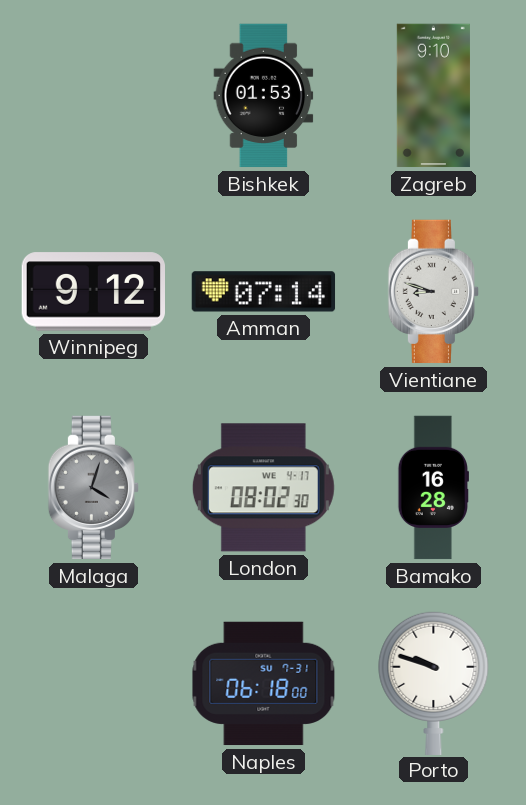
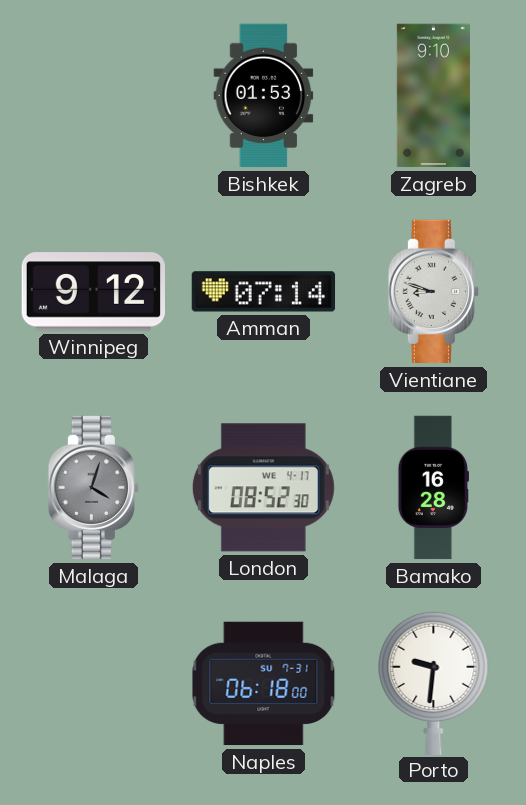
London: 08:02 -> 08:52
Porto: 9:48 -> 9:31
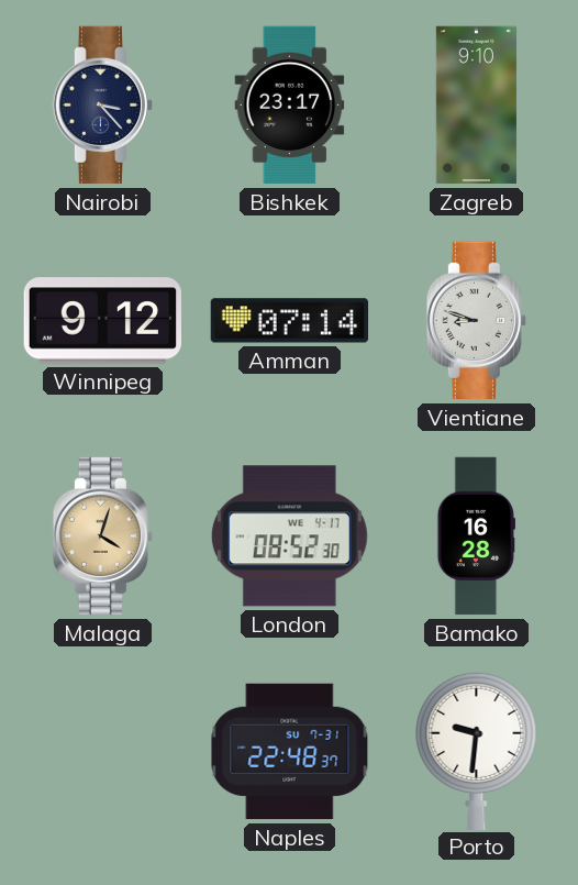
Nairobi: none -> 3:23
Bishkek: 01:53 -> 23:17
Malaga dial: grey -> champagne
Naples: 06:18 -> 22:48
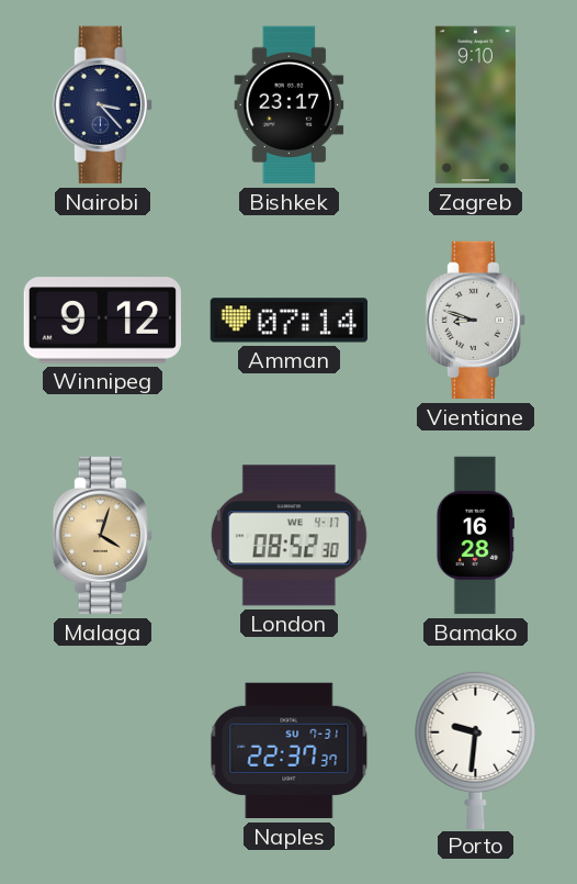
Naples: 22:48 -> 22:37
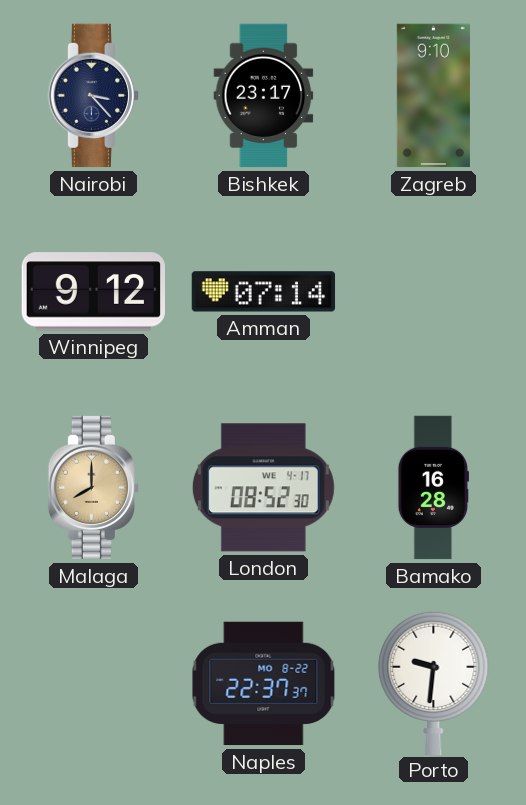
Vientiane: 8:48 -> none
Malaga: 4:03 -> 8:00
Naples date: SU 7-31 -> MO 8-22
